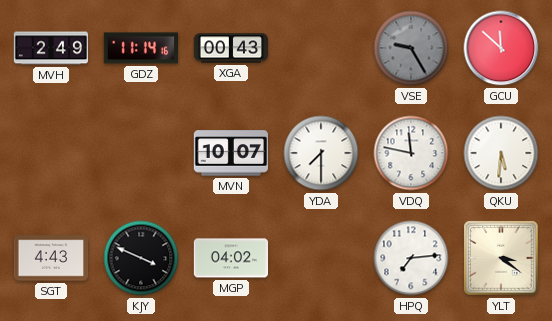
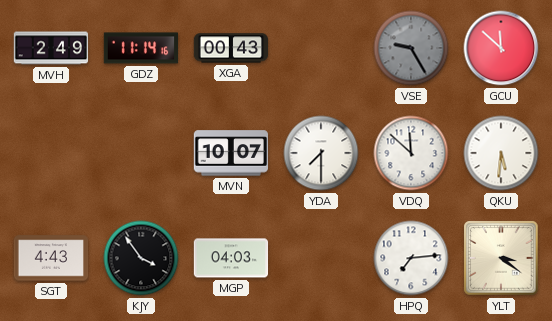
VDQ: 11:47 -> 11:52
KJY: 3:49 -> 3:54
MGP: 04:02 -> 04:03
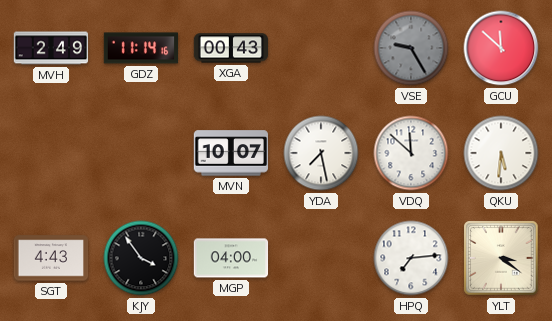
YDA: 7:30 -> 7:28
MGP: 04:03 -> 04:00
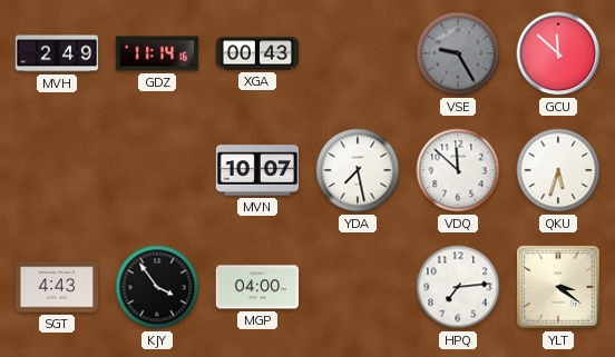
QKU: 5:31 -> 5:33
